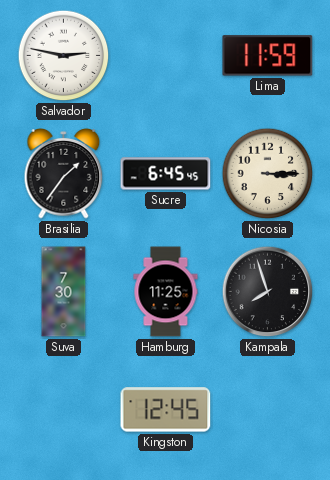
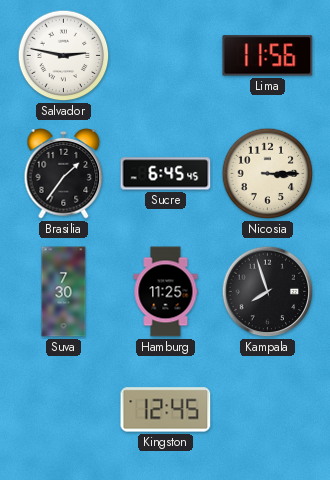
Lima: 11:59 -> 11:56
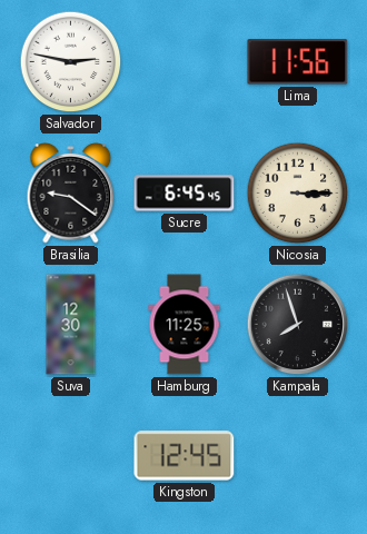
Brasilia: 1:36 -> 9:21
Suva: 7:30 -> 12:30
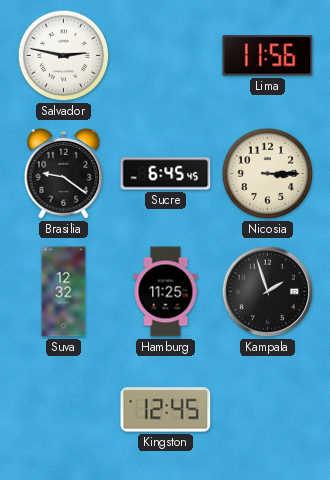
Suva: 12:30 -> 12:32
Kampala: 7:57 -> 1:57
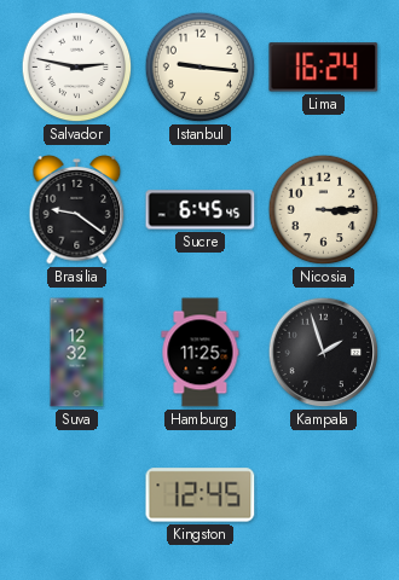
Istanbul: none -> 9:16
Lima: 11:56 -> 16:24
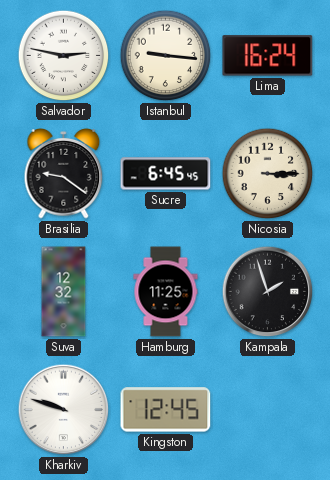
Kharkiv: none -> 9:48
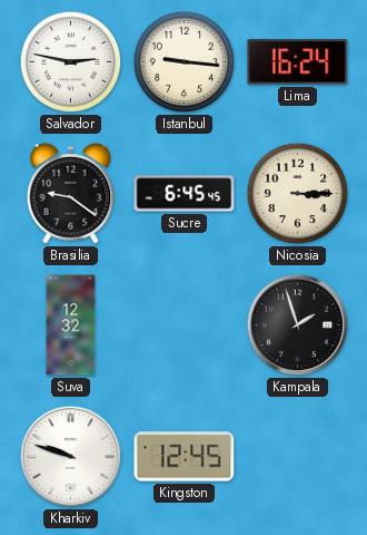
Hamburg: 11:25 -> none
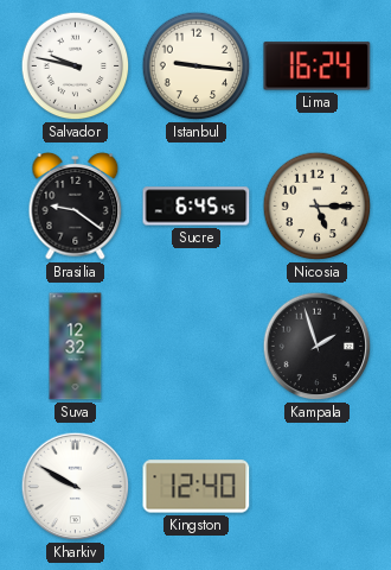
Salvador: 2:47 -> 9:47
Nicosia: 3:15 -> 5:15
Kharkiv: 9:48 -> 9:50
Kingston: 12:45 -> 12:40
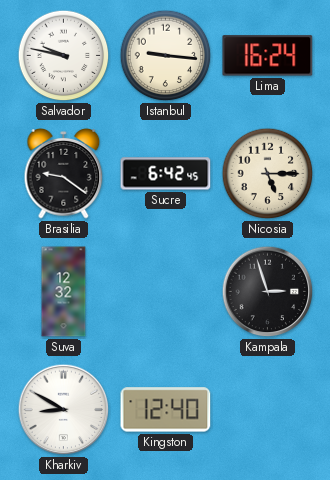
Sucre: 6:45 -> 6:42
Kampala: 1:57 -> 2:57
Kharkiv: 9:50 -> 8:50
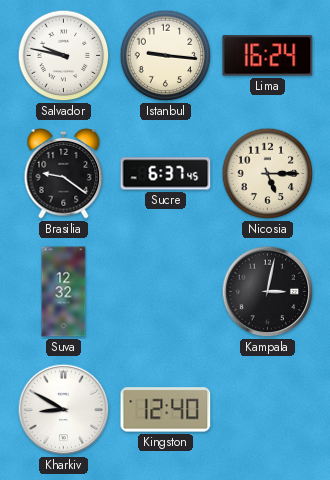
Sucre: 6:42 -> 6:37
Kampala: 2:57 -> 3:02
